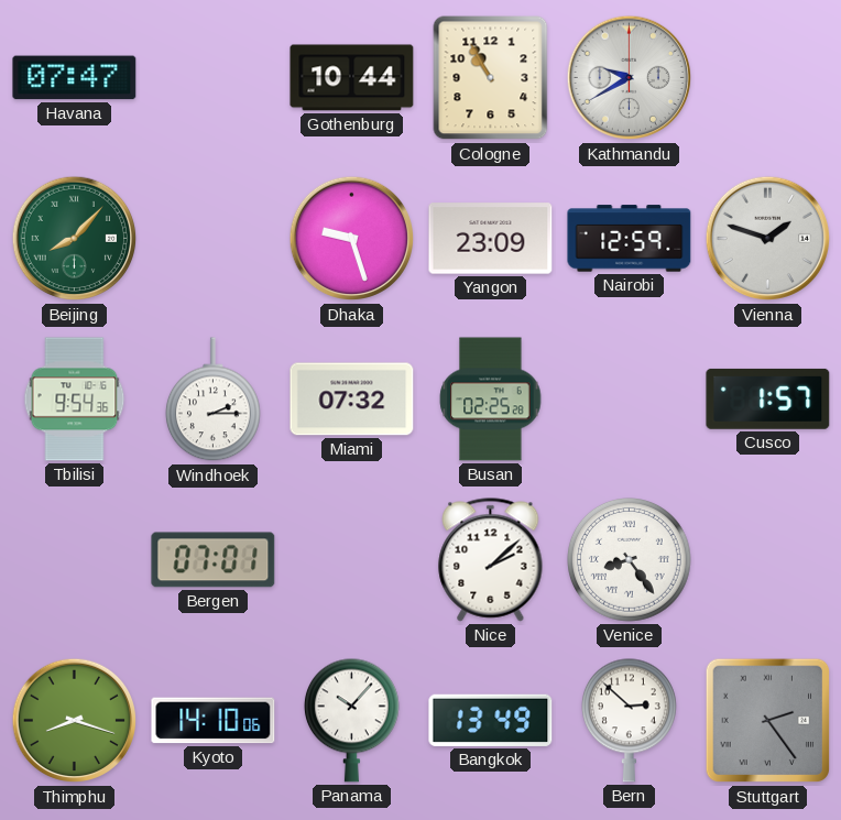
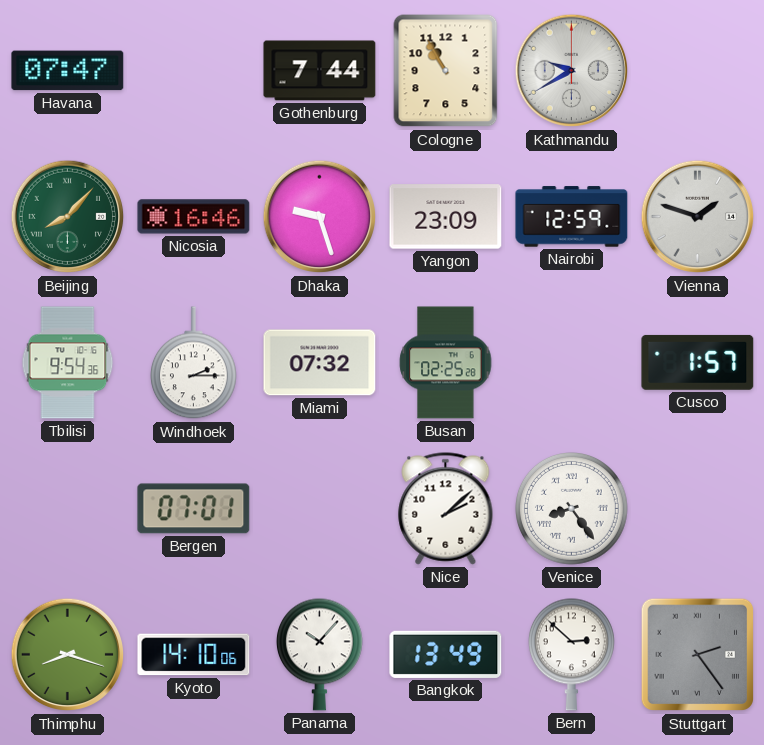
Gothenburg: 10:44 -> 7:44
Nicosia: none -> 16:46
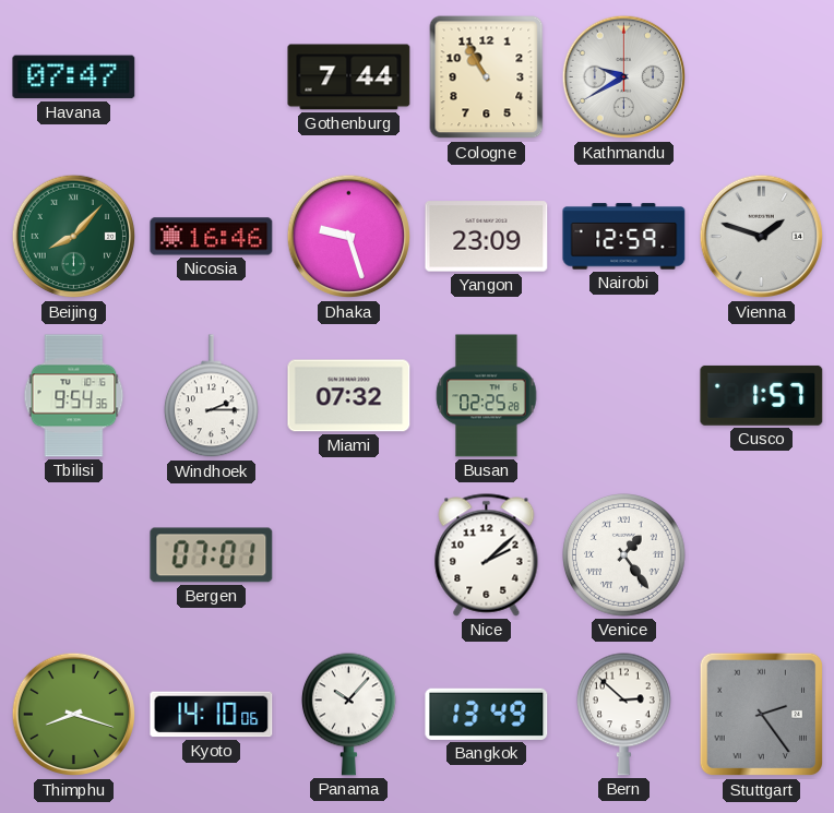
Venice: 8:24 -> 1:24
